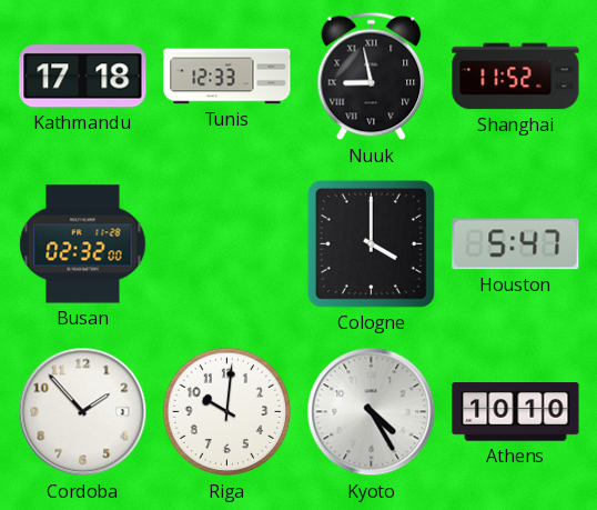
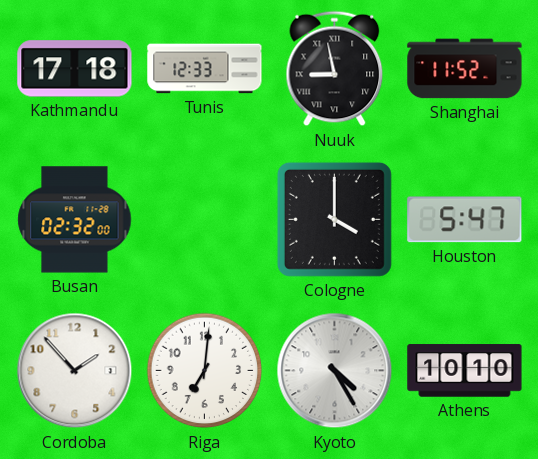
Riga: 10:01 -> 7:01
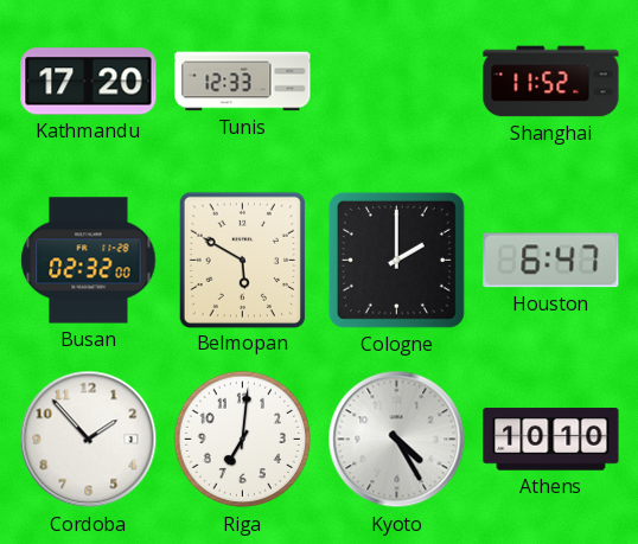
Kathmandu: 17:18 -> 17:20
Nuuk: 8:58 -> none
Belmopan: none -> 5:50
Cologne: 4:00 -> 2:00
Houston: 5:47 -> 6:47
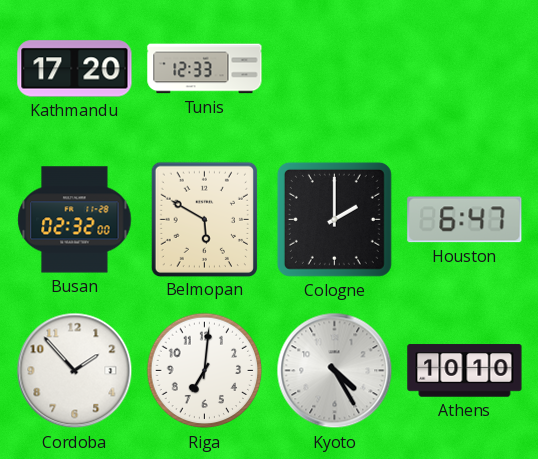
Shanghai: 11:52 -> none
